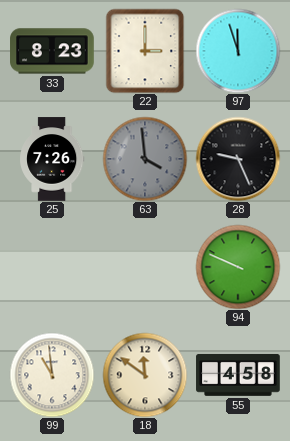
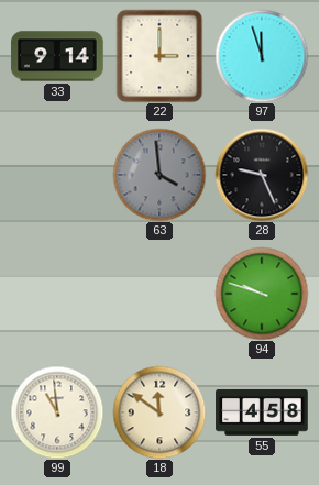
33: 8:23 -> 9:14
25: 7:26 -> none
94: 9:49 -> 9:48
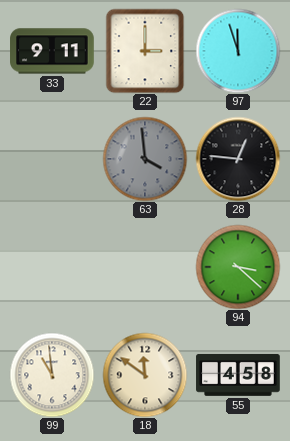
33: 9:14 -> 9:11
28: 9:26 -> 12:46
94: 9:48 -> 3:22
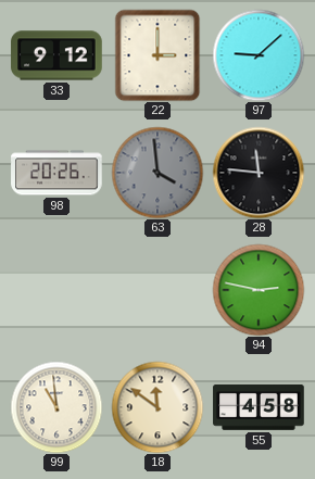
33: 9:11 -> 9:12
97: 11:57 -> 9:08
98: none -> 20:26
28: 12:46 -> 11:46
94: 3:22 -> 2:47
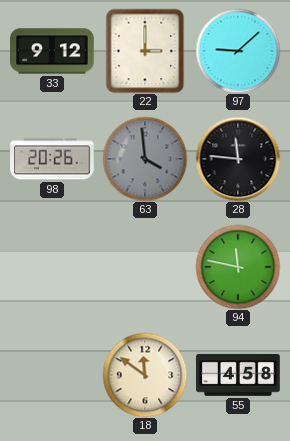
94: 2:47 -> 11:47
99: 10:59 -> none
